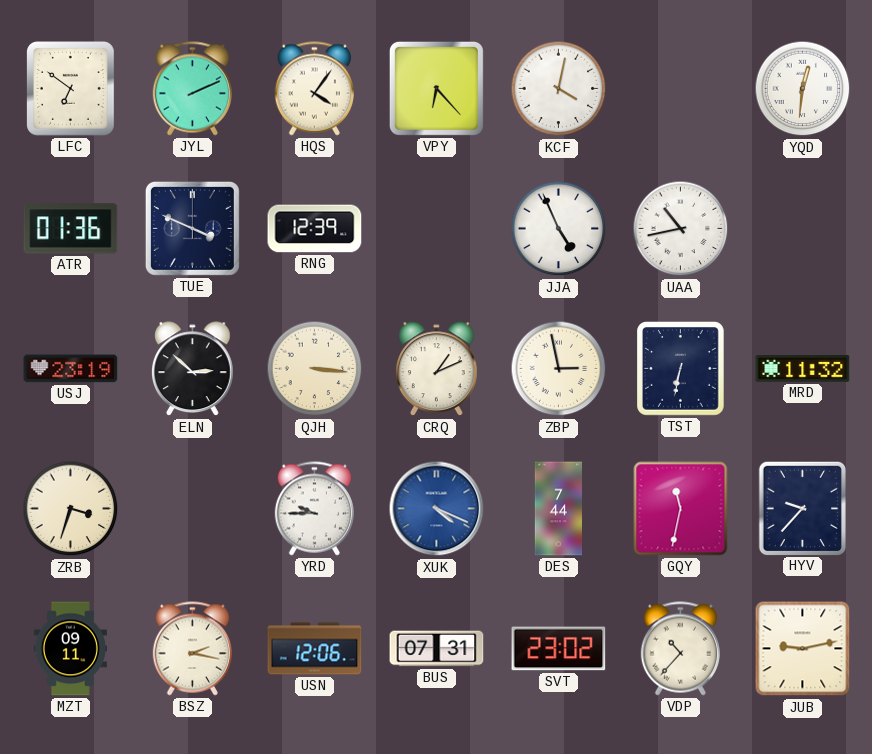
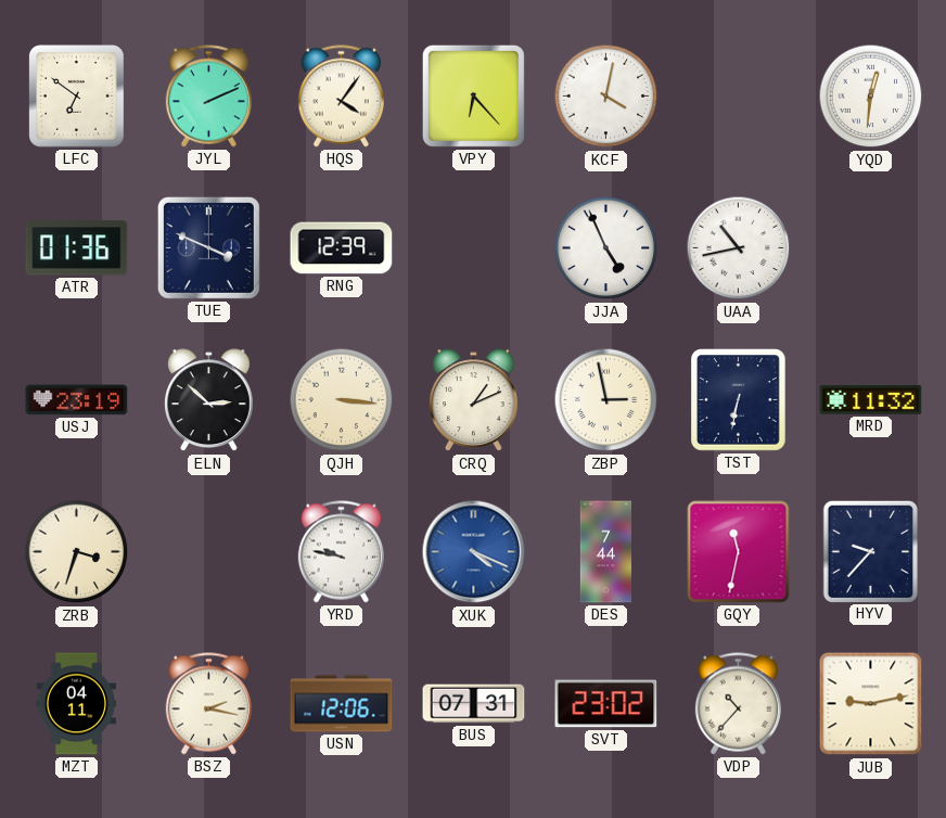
YRD: 9:45 -> 9:47
MZT: 09:11 -> 04:11
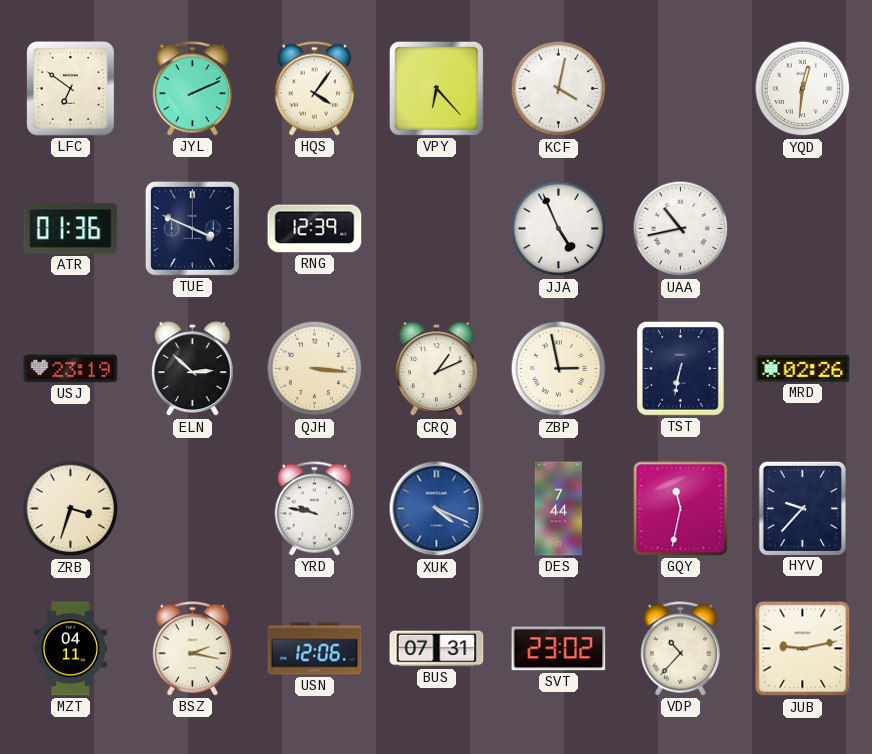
MRD: 11:32 -> 02:26
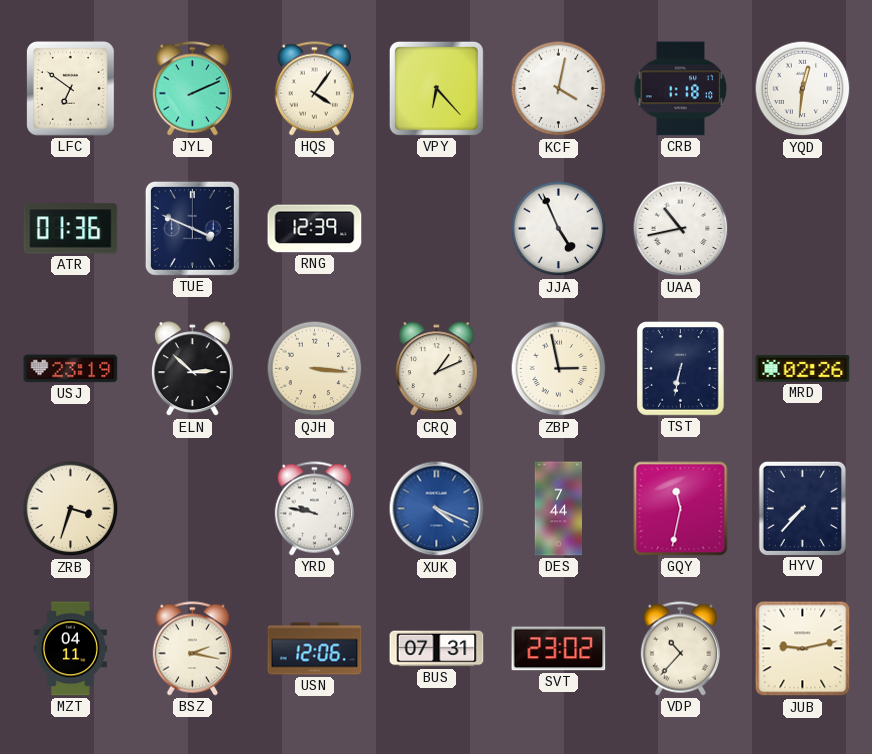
CRB: none -> 1:18
HYV: 9:37 -> 7:37
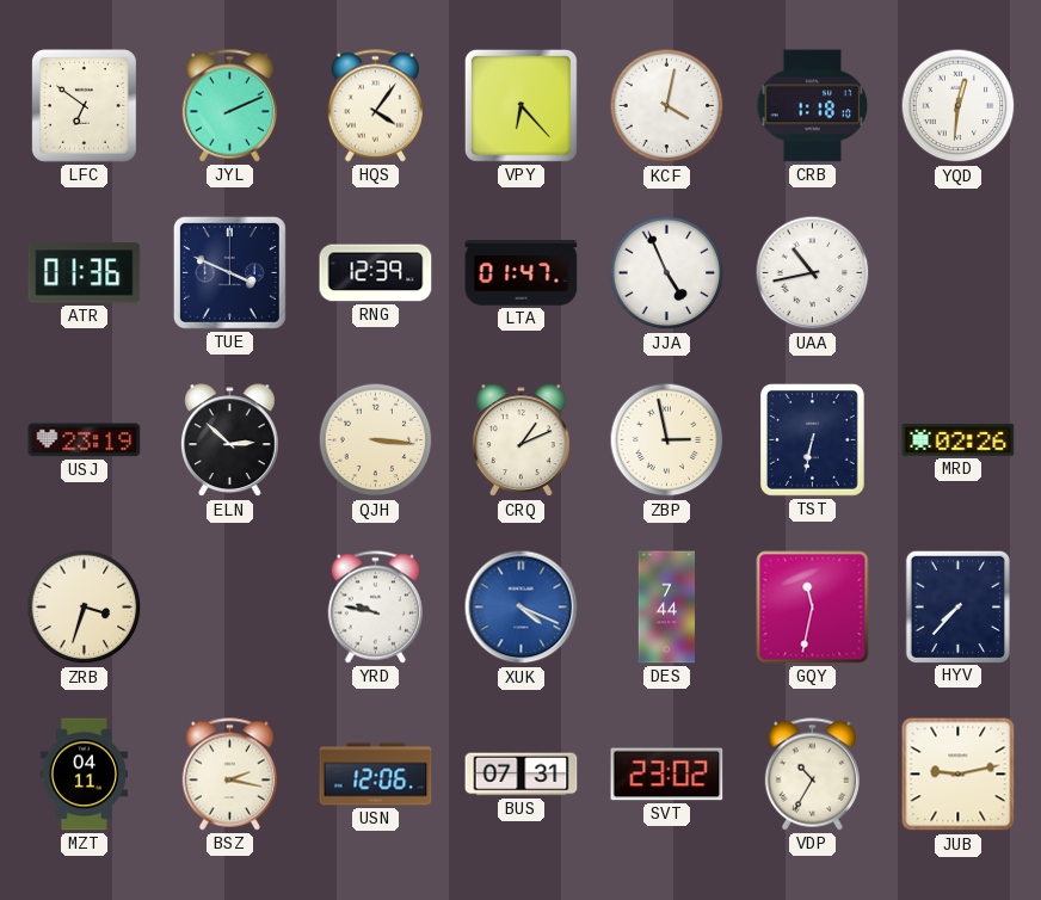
LTA: none -> 01:47
VDP: 10:37 -> 10:35
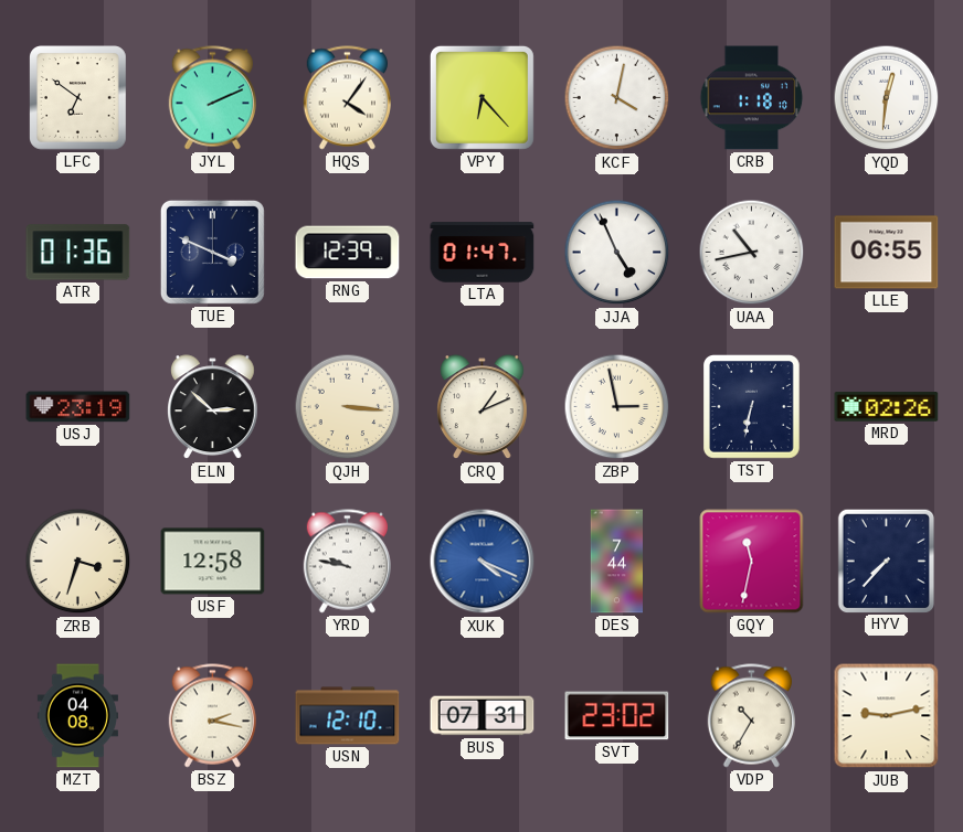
LLE: none -> 06:55
USF: none -> 12:58
MZT: 04:11 -> 04:08
USN: 12:06 -> 12:10
